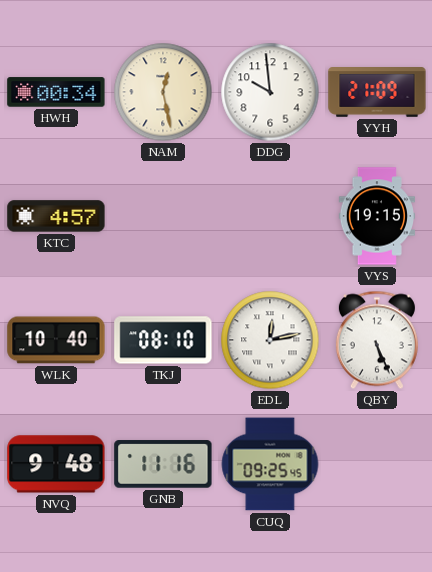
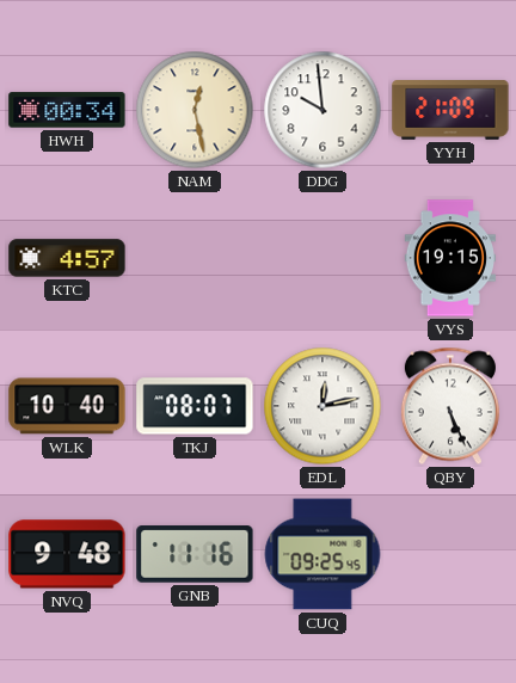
TKJ: 08:10 -> 08:07
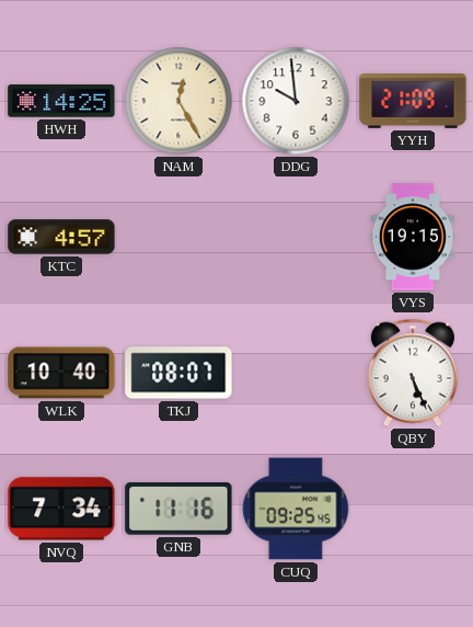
HWH: 00:34 -> 14:25
NAM: 12:28 -> 12:25
EDL: 12:13 -> none
NVQ: 9:48 -> 7:34
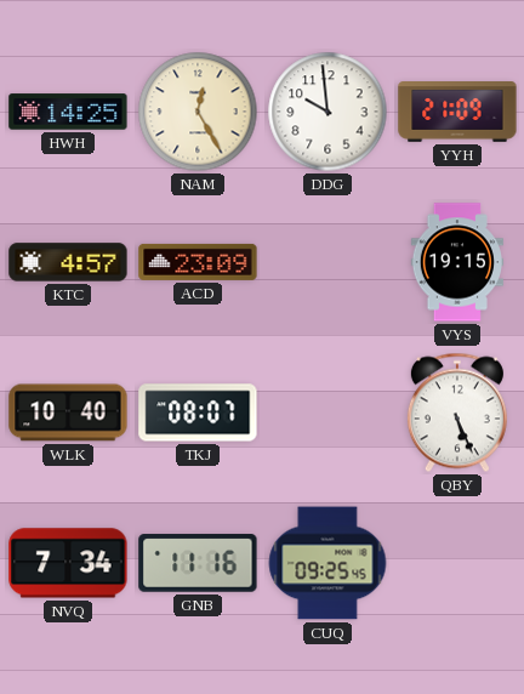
ACD: none -> 23:09
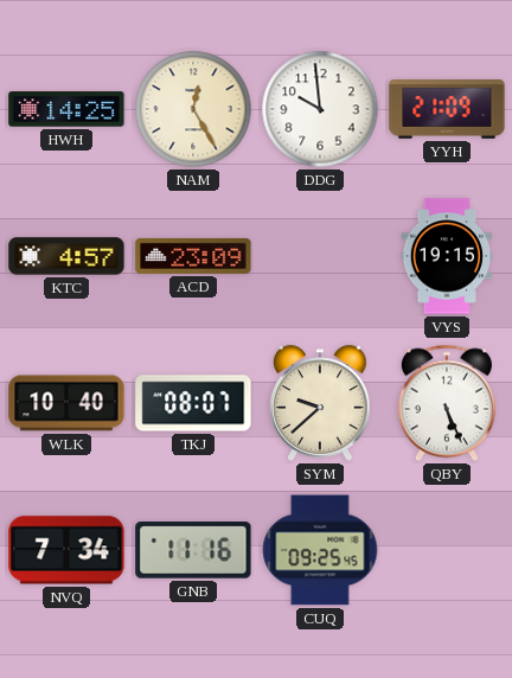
SYM: none -> 9:38
